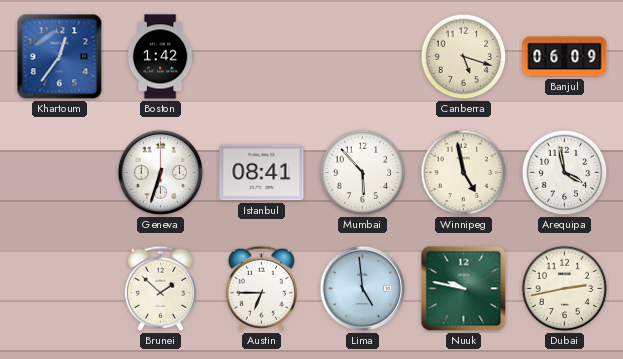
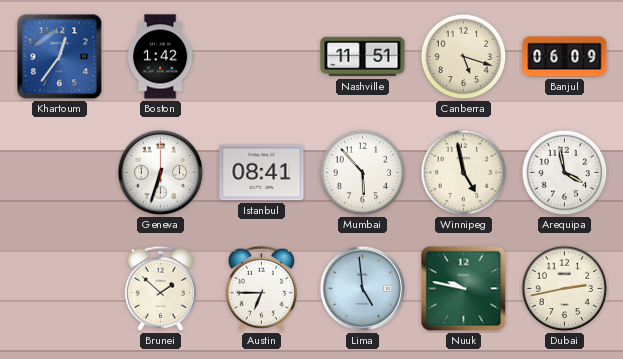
Nashville: none -> 11:51
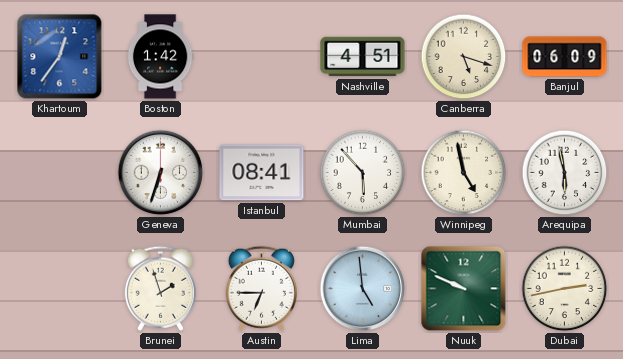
Nashville: 11:51 -> 4:51
Arequipa: 3:58 -> 5:58
Brunei: 1:52 -> 1:57
Nuuk: 9:47 -> 9:49
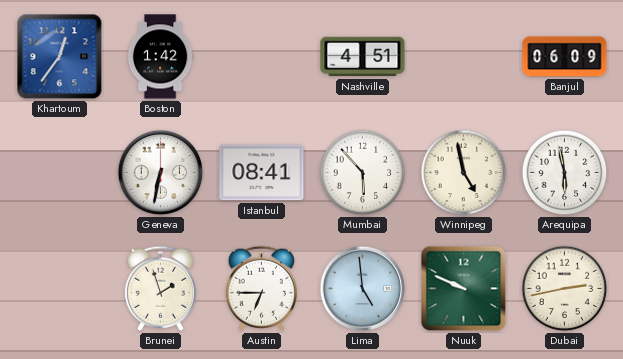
Canberra: 5:18 -> none
Geneva: 6:33 -> 6:32
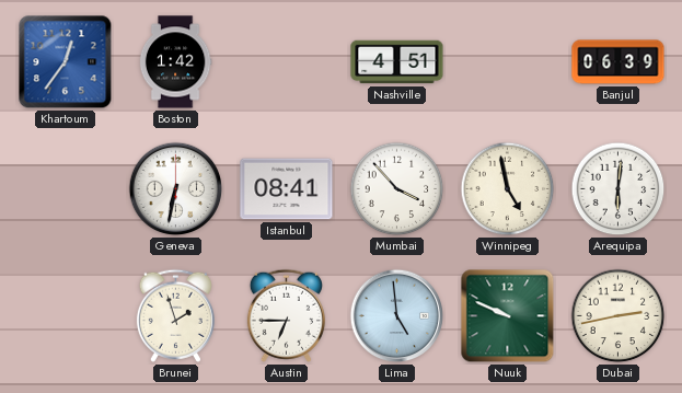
Banjul: 06:09 -> 06:39
Mumbai: 5:53 -> 3:53
Arequipa: 5:58 -> 6:01
